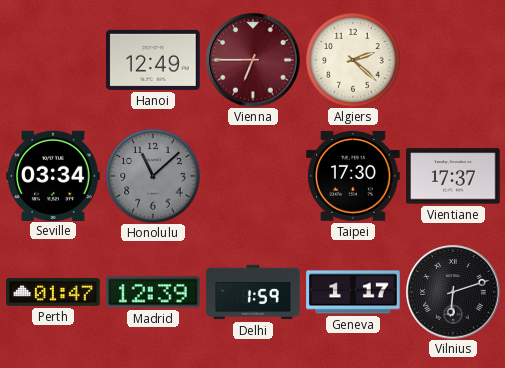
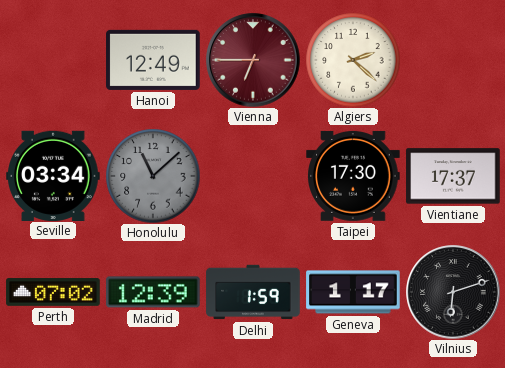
Perth: 01:47 -> 07:02
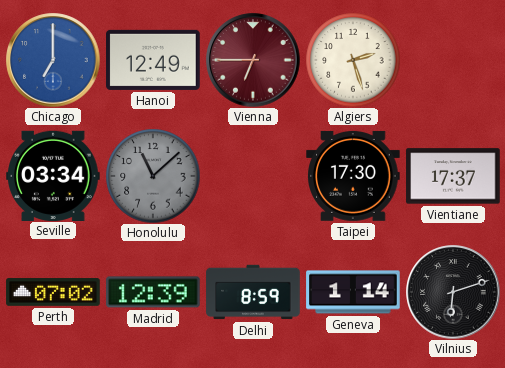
Chicago: none -> 7:00
Algiers: 2:22 -> 2:27
Delhi: 1:59 -> 8:59
Geneva: 1:17 -> 1:14
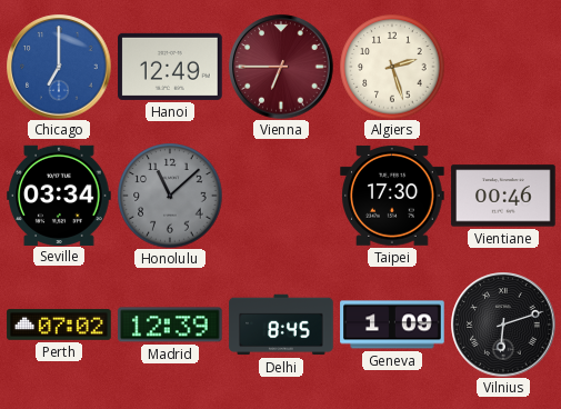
Vientiane: 17:37 -> 00:46
Delhi: 8:59 -> 8:45
Geneva: 1:14 -> 1:09
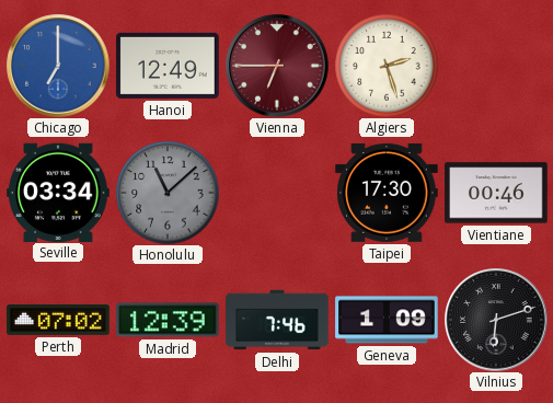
Delhi: 8:45 -> 7:46
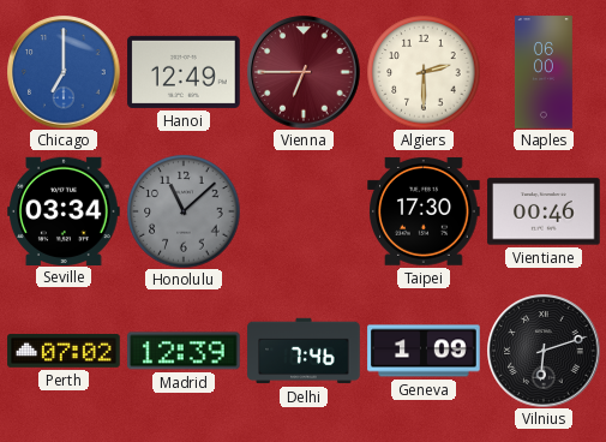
Algiers: 2:27 -> 2:30
Naples: none -> 06:00
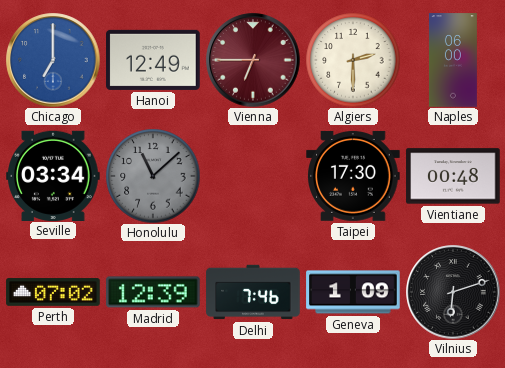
Vientiane: 00:46 -> 00:48
